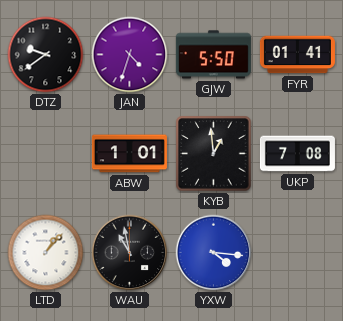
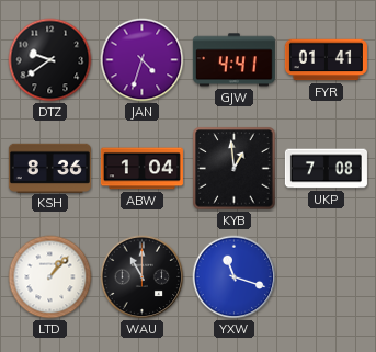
GJW: 5:50 -> 4:41
KSH: none -> 8:36
ABW: 1:01 -> 1:04
WAU: 10:58 -> 11:00
YXW: 4:16 -> 11:18
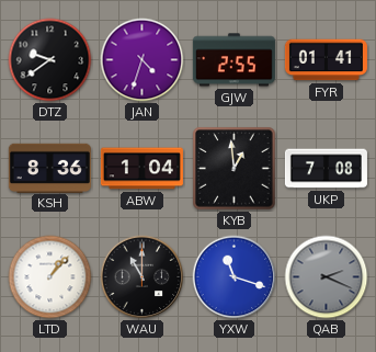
GJW: 4:41 -> 2:55
QAB: none -> 2:19
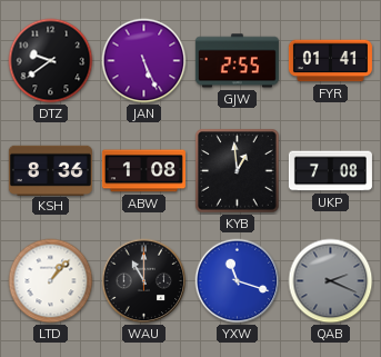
JAN: 4:33 -> 5:26
ABW: 1:04 -> 1:08
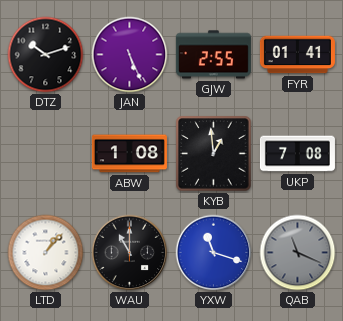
DTZ: 9:39 -> 10:12
KSH: 8:36 -> none
QAB: 2:19 -> 11:19
